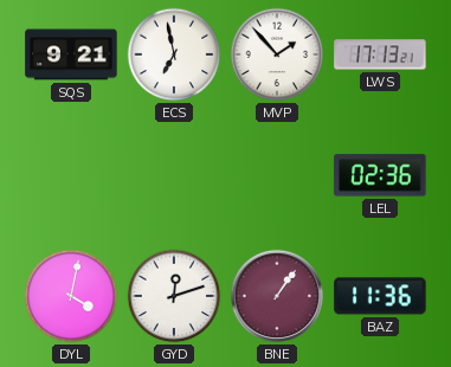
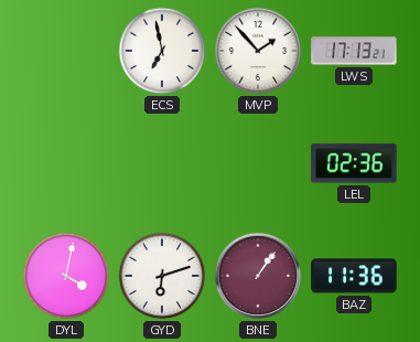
SQS: 9:21 -> none
GYD: 12:12 -> 6:12
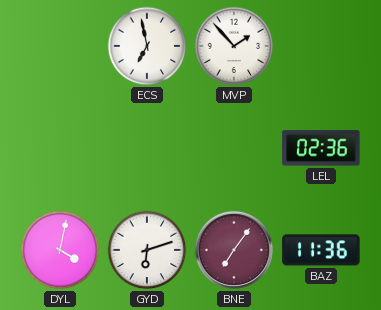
LWS: 17:13 -> none
BNE: 1:06 -> 7:06
